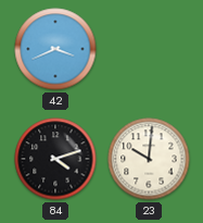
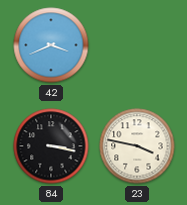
84: 4:12 -> 3:17
23: 10:01 -> 3:47
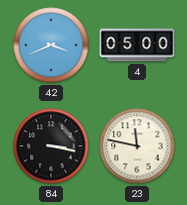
4: none -> 05:00
23: 3:47 -> 11:47
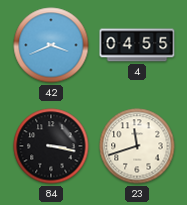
4: 05:00 -> 04:55
23: 11:47 -> 11:42
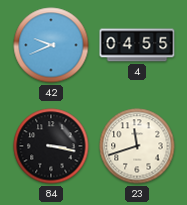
42: 3:41 -> 9:41
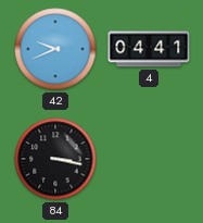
4: 04:55 -> 04:41
23: 11:42 -> none
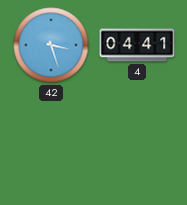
42: 9:41 -> 3:27
84: 3:17 -> none
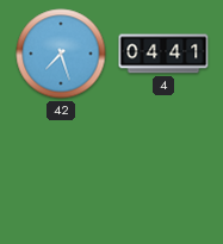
42: 3:27 -> 7:27
